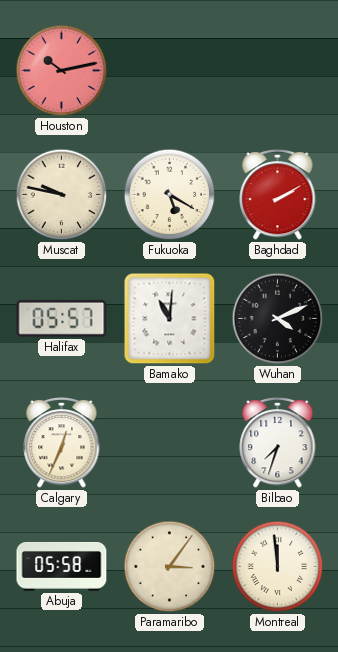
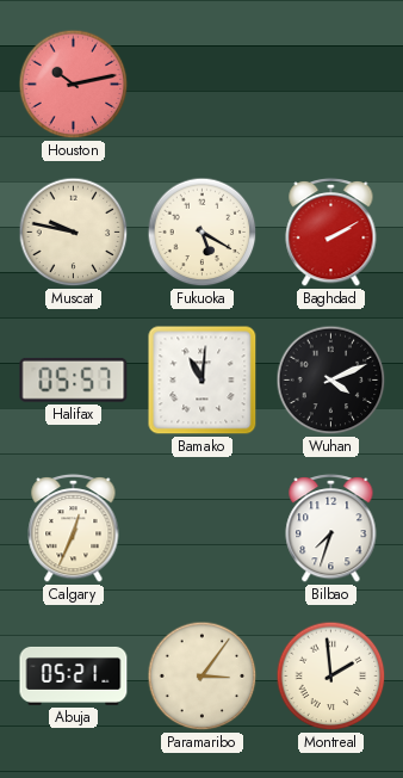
Abuja: 05:58 -> 05:21
Montreal: 11:59 -> 1:59
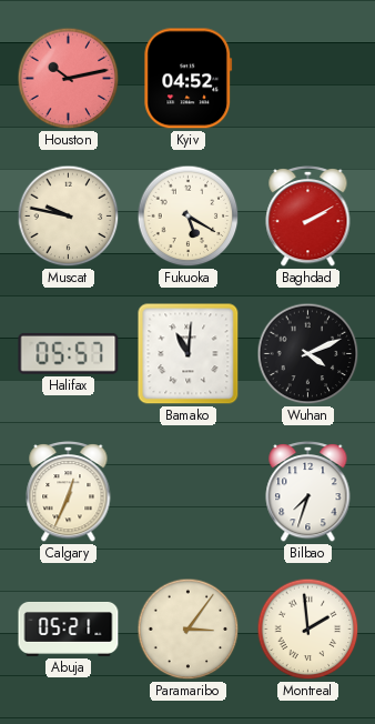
Kyiv: none -> 04:52
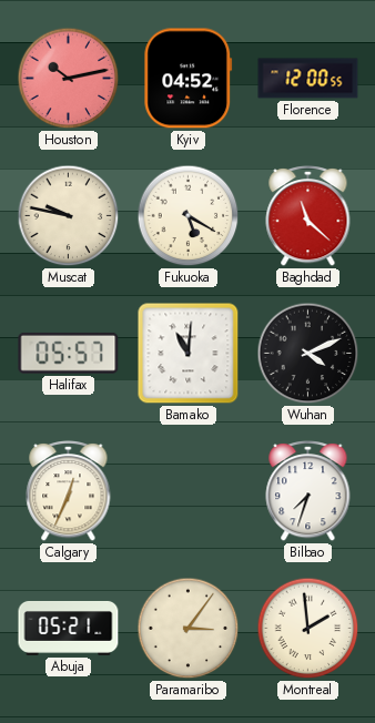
Florence: none -> 12:00
Baghdad: 2:10 -> 11:22
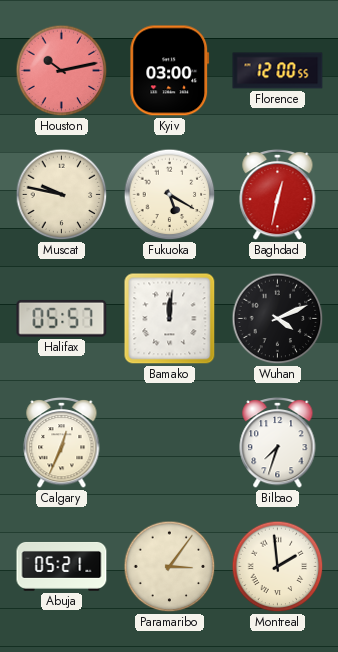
Kyiv: 04:52 -> 03:00
Baghdad: 11:22 -> 12:32
Bamako: 11:01 -> 12:01
